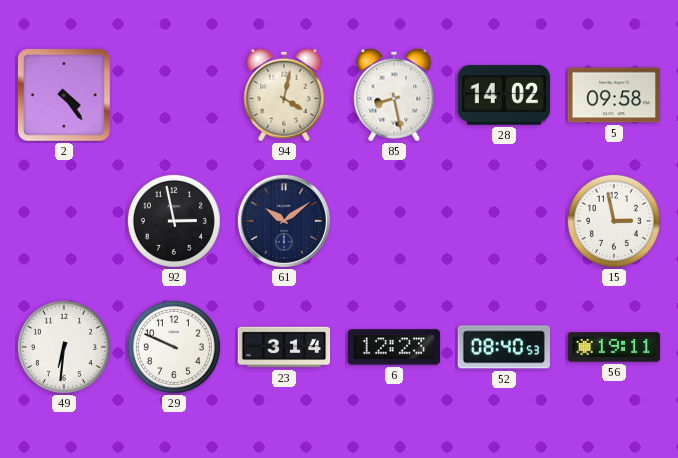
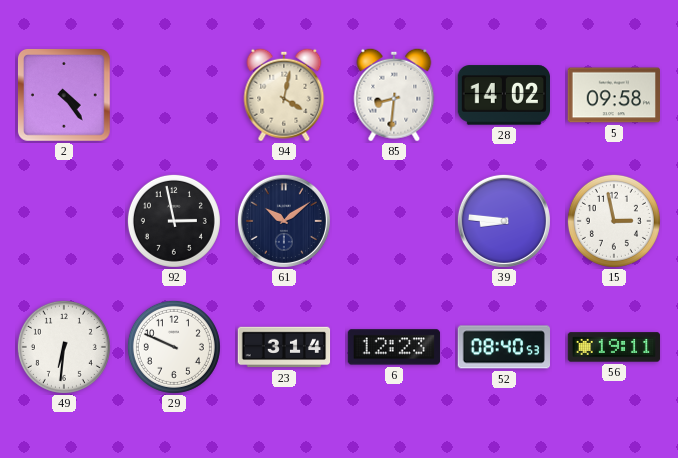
85: 8:28 -> 8:31
39: none -> 8:46
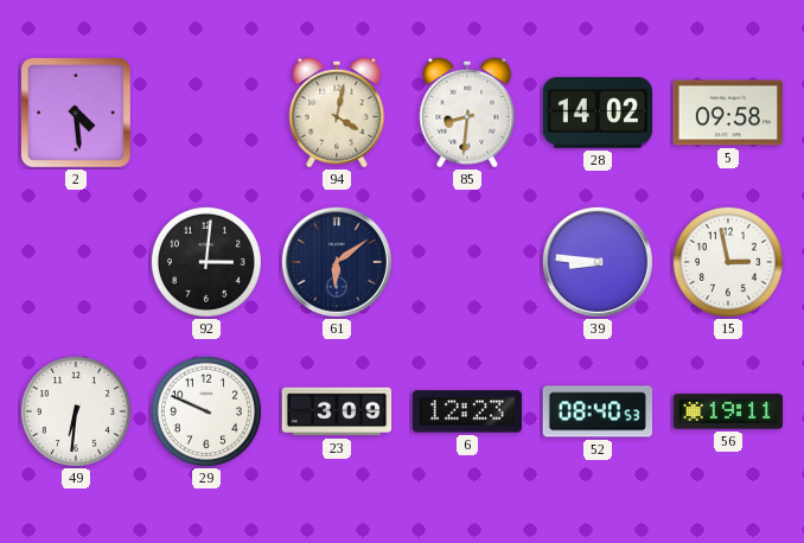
2: 4:24 -> 4:29
92: 2:58 -> 3:01
61: 10:09 -> 6:09
23: 3:14 -> 3:09
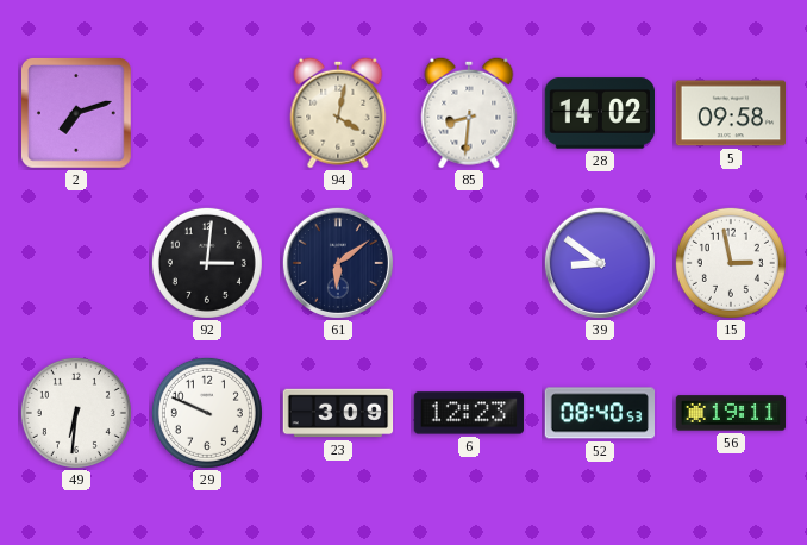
2: 4:29 -> 7:12
39: 8:46 -> 8:51
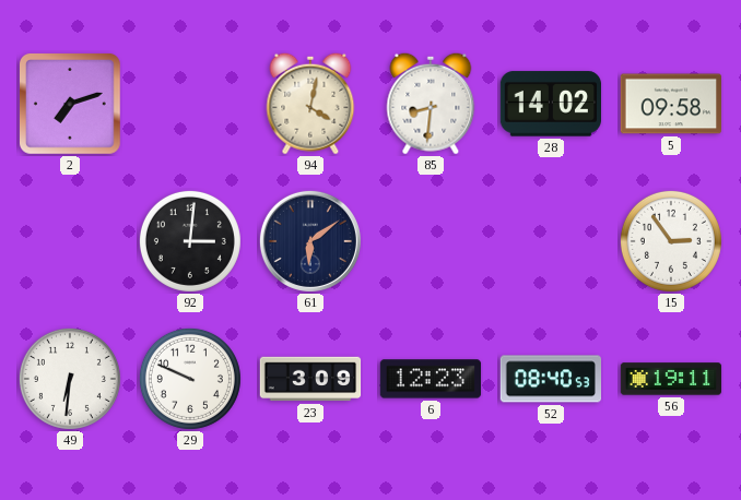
39: 8:51 -> none
15: 2:58 -> 2:54
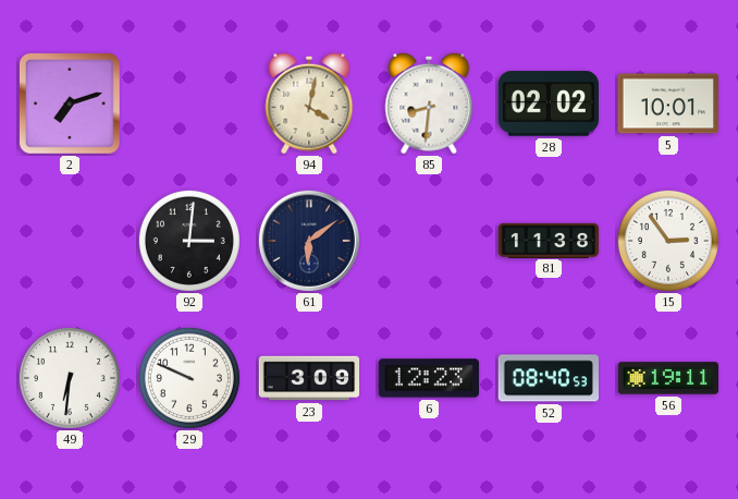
28: 14:02 -> 02:02
5: 09:58 -> 10:01
81: none -> 11:38
